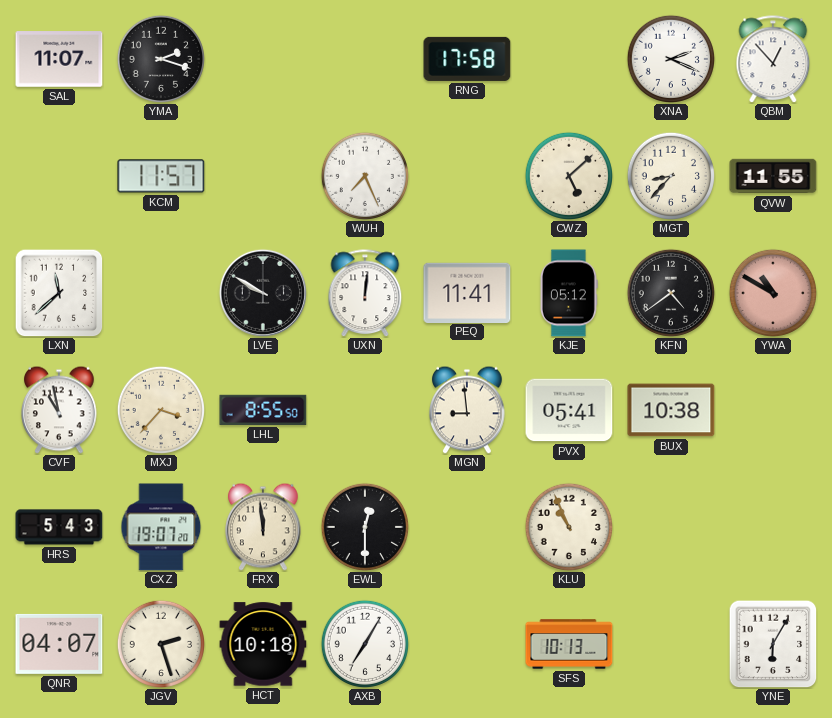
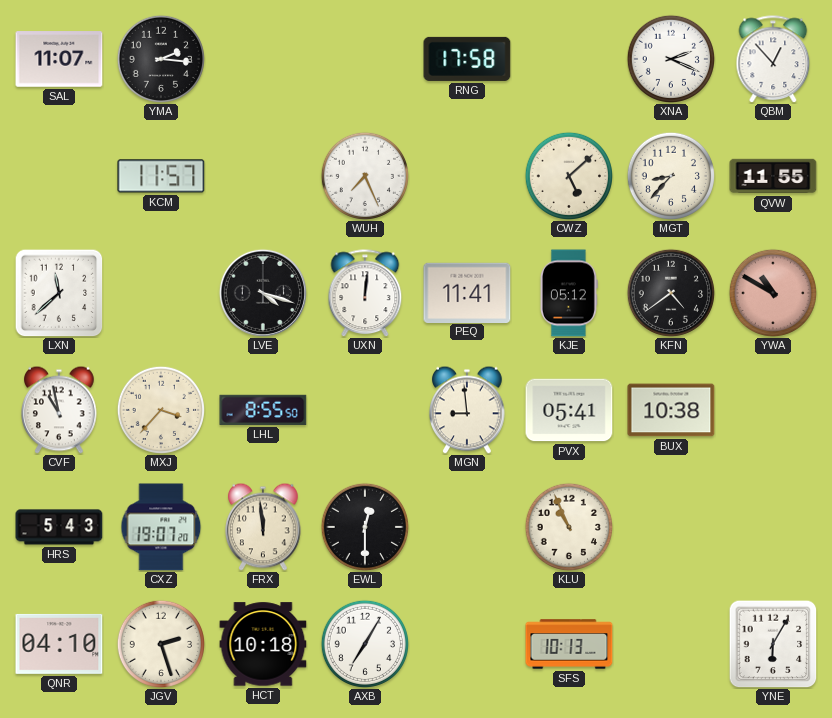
YMA: 2:18 -> 2:16
LVE: 9:50 -> 4:18
QNR: 04:07 -> 04:10
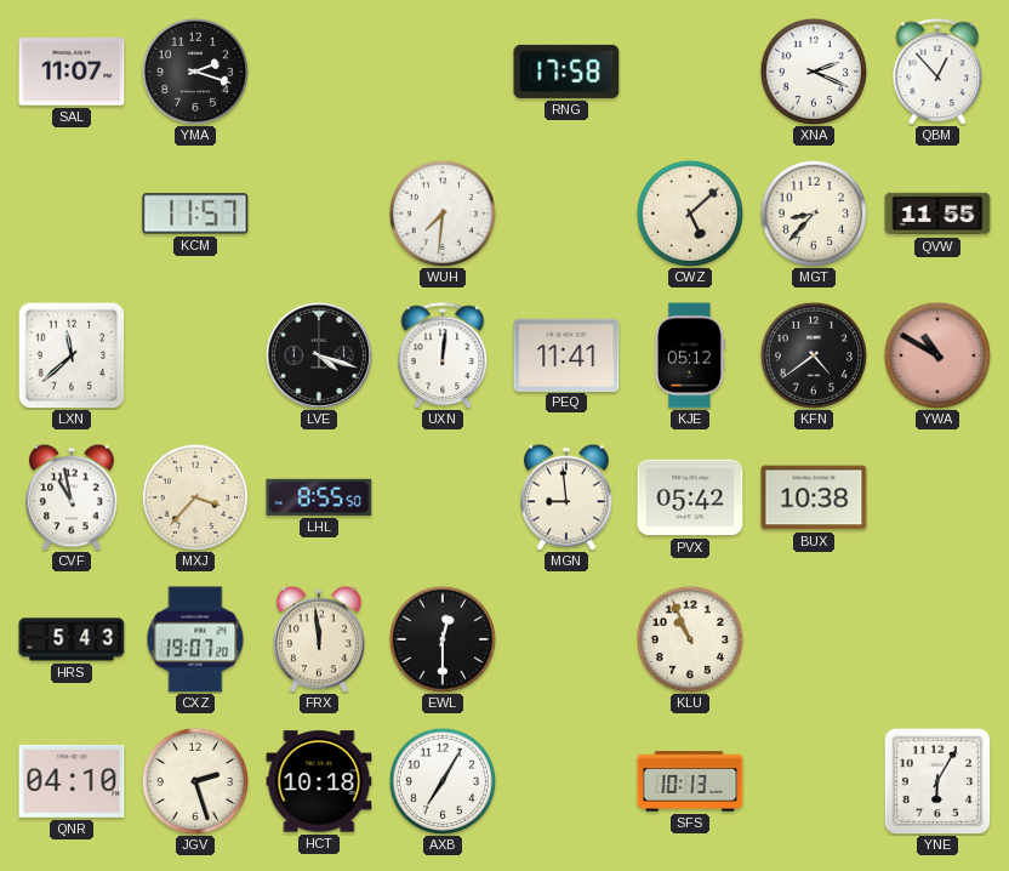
YMA: 2:16 -> 2:18
WUH: 7:26 -> 7:31
PVX: 05:41 -> 05:42
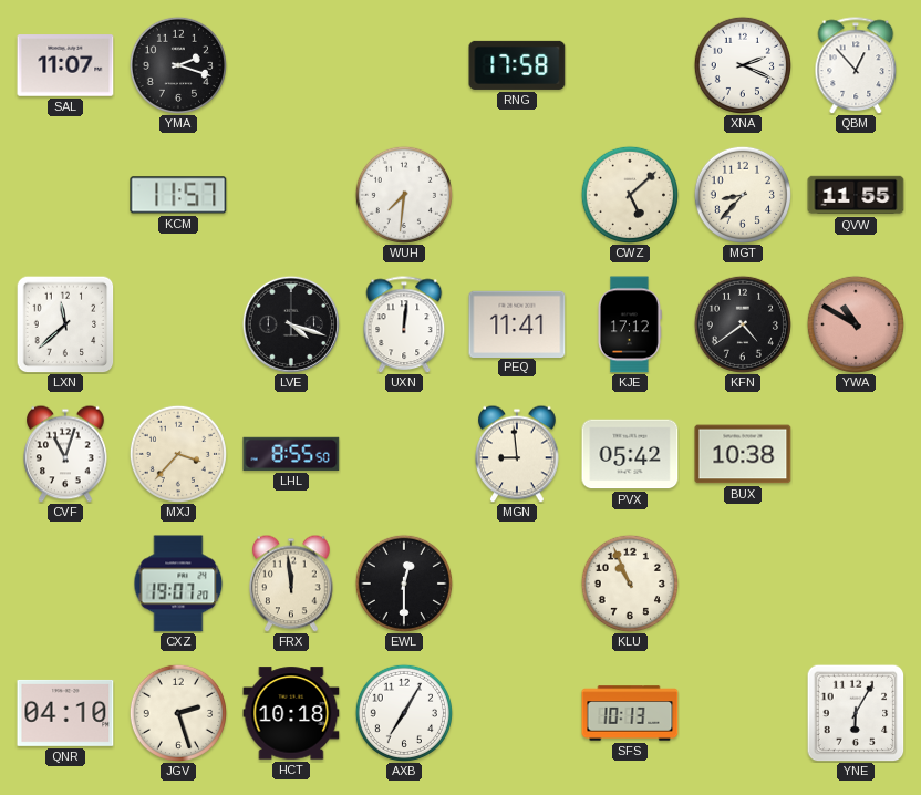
KJE: 05:12 -> 17:12
CVF: 10:58 -> 11:03
HRS: 5:43 -> none
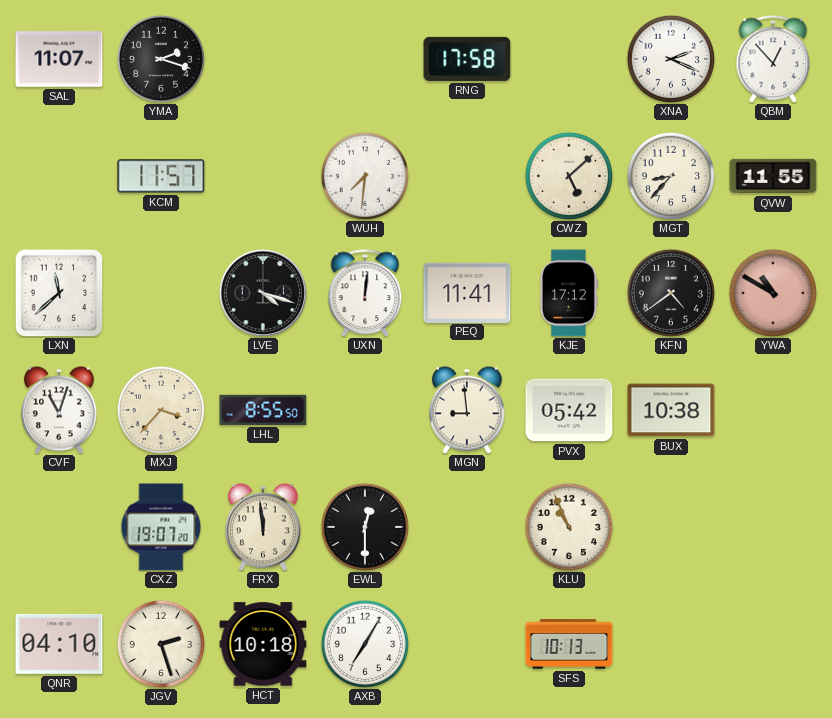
YNE: 6:05 -> none
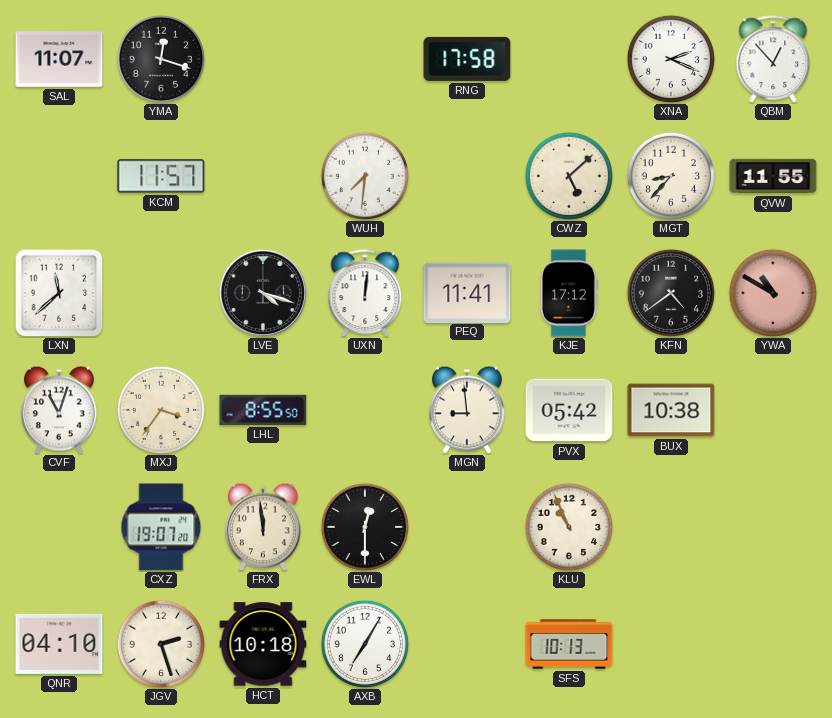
YMA: 2:18 -> 12:18
MXJ: 3:37 -> 3:36
